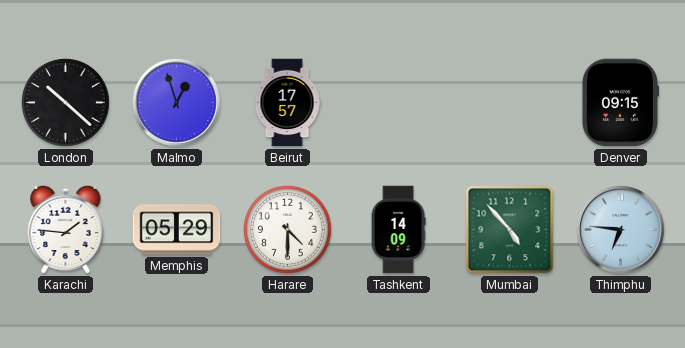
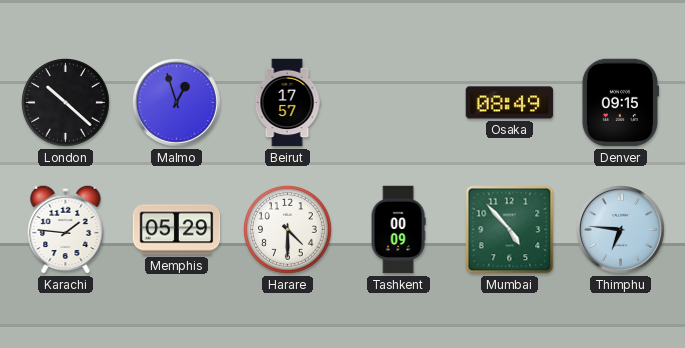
Osaka: none -> 08:49
Tashkent: 14:09 -> 00:09
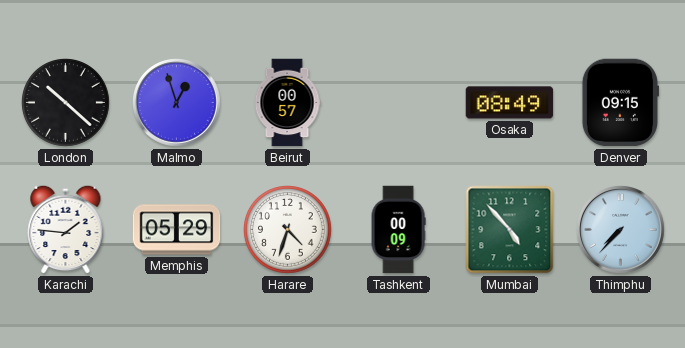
Beirut: 17:57 -> 00:57
Harare: 4:30 -> 4:33
Thimphu: 6:46 -> 7:37
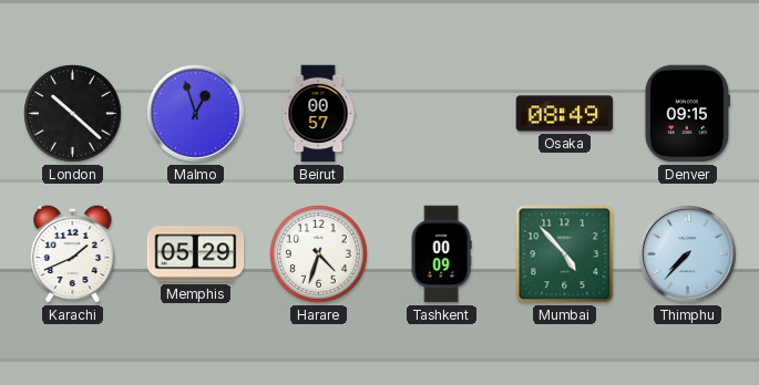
Karachi: 1:46 -> 1:41
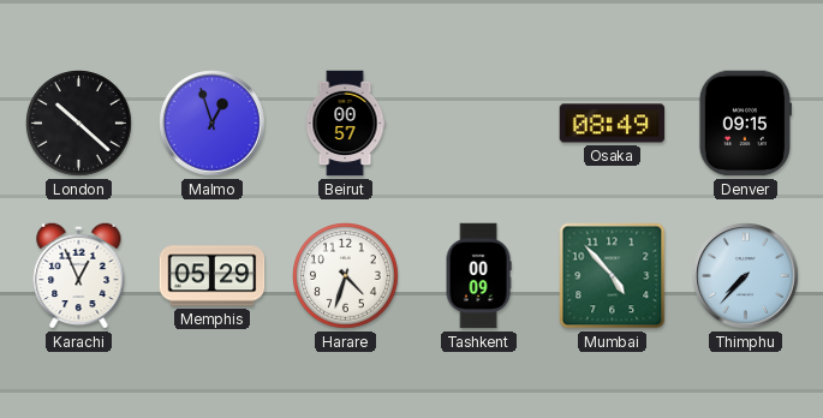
Karachi: 1:41 -> 12:56
